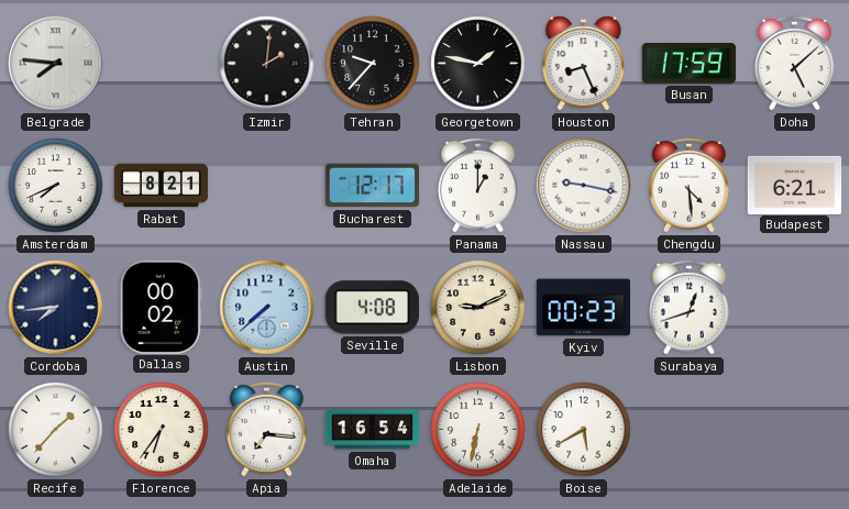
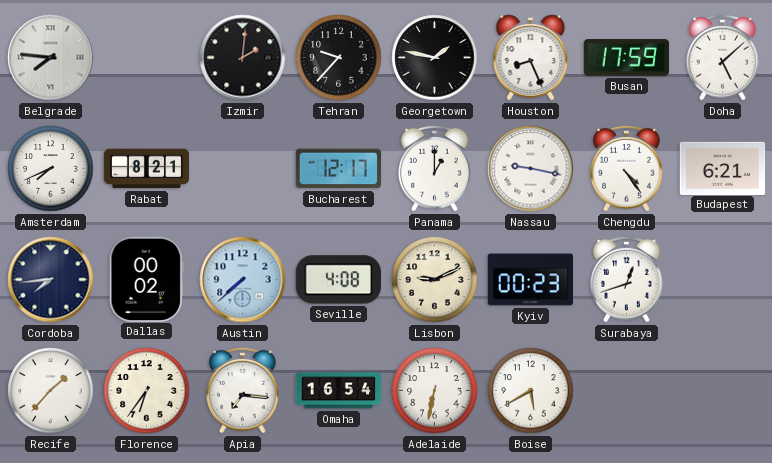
Chengdu: 4:29 -> 4:24
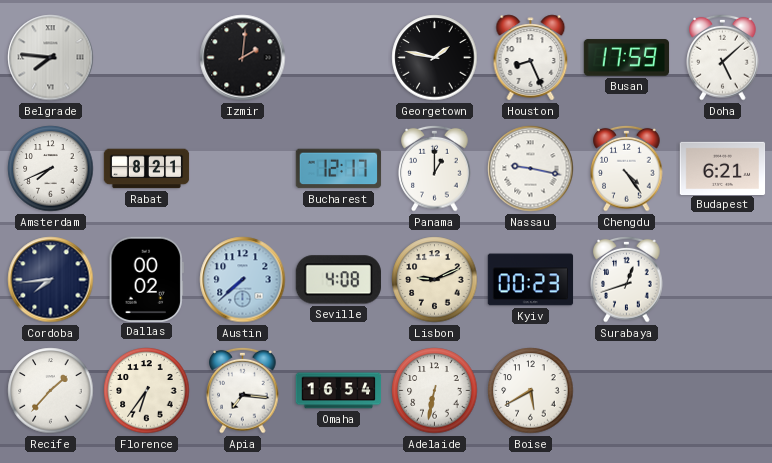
Tehran: 9:37 -> none
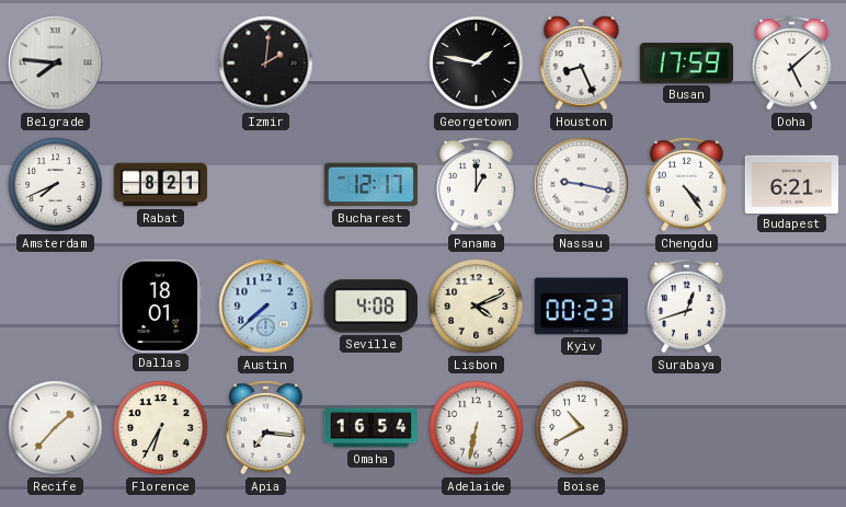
Cordoba: 7:44 -> none
Dallas: 00:02 -> 18:01
Lisbon: 9:11 -> 4:11
Florence: 6:36 -> 6:35
Boise: 5:40 -> 10:40
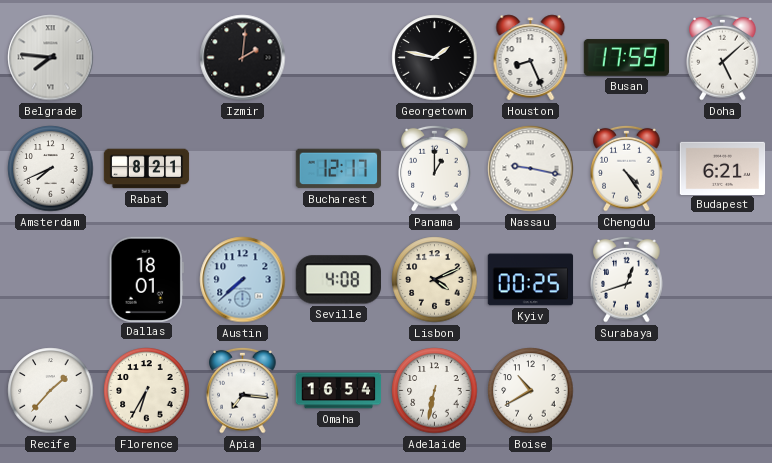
Kyiv: 00:23 -> 00:25
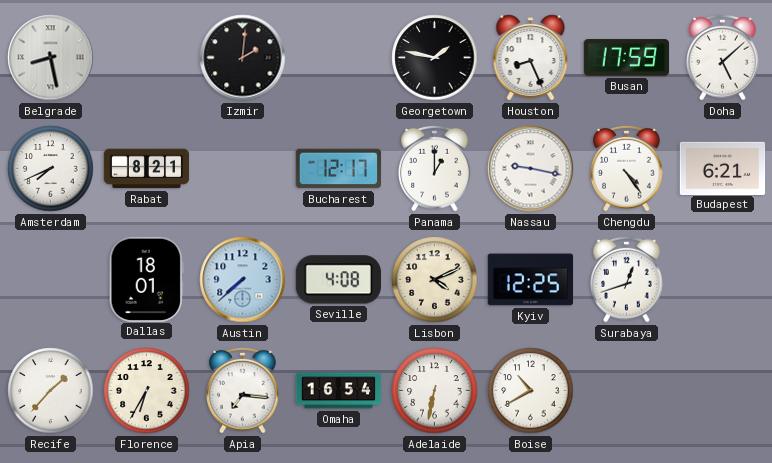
Belgrade: 7:46 -> 8:28
Kyiv: 00:25 -> 12:25
